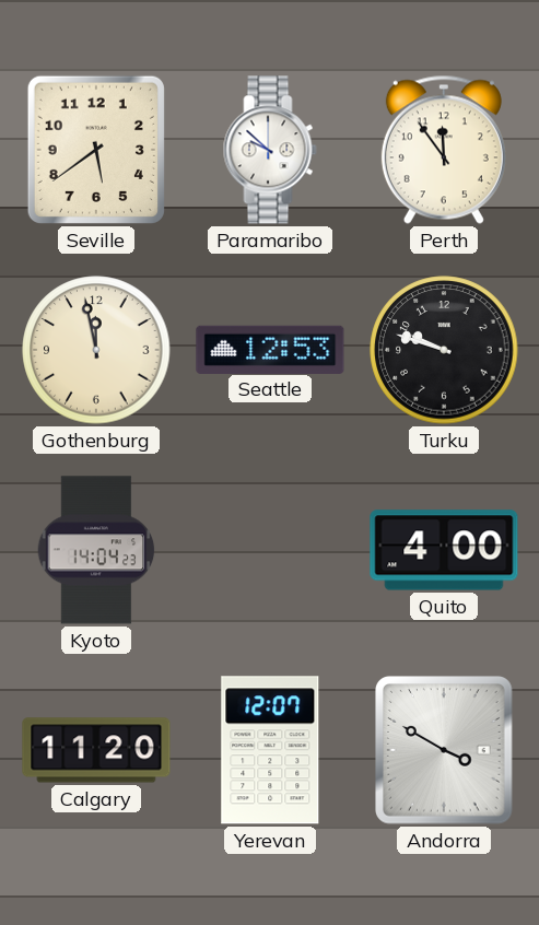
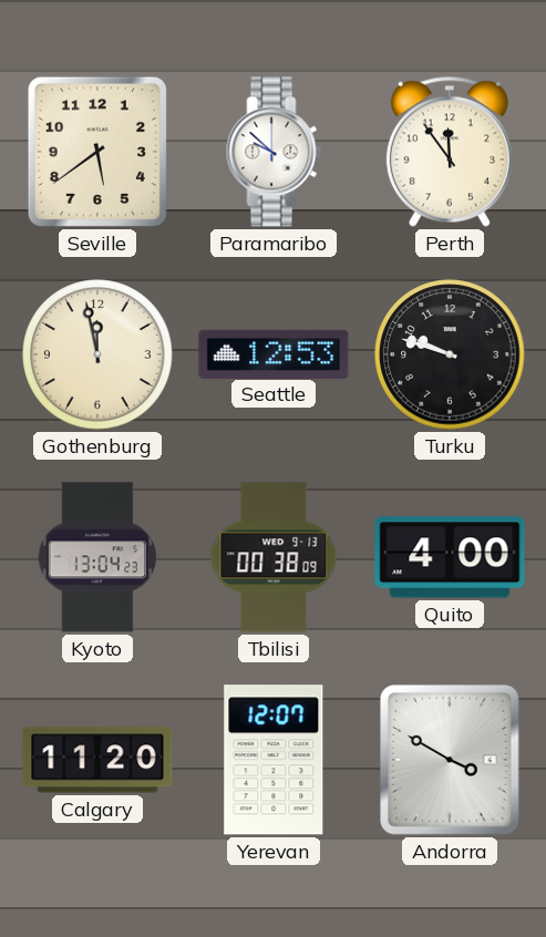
Kyoto: 14:04 -> 13:04
Tbilisi: none -> 00:38
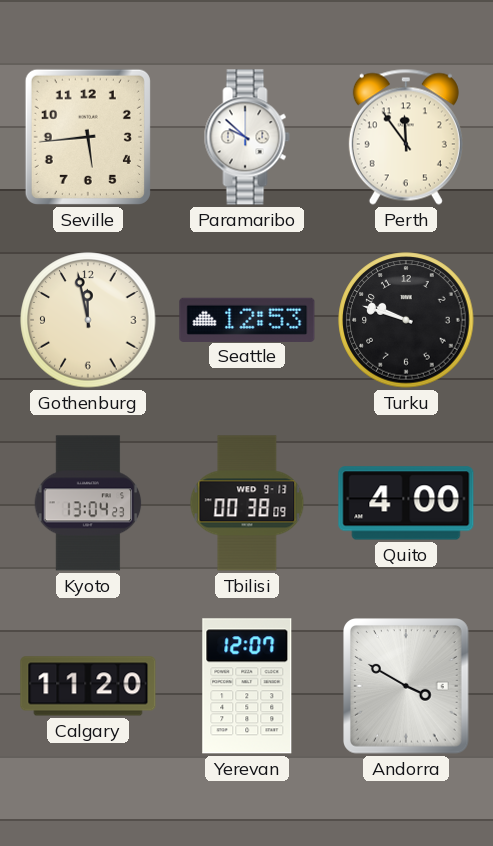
Seville: 5:39 -> 5:44
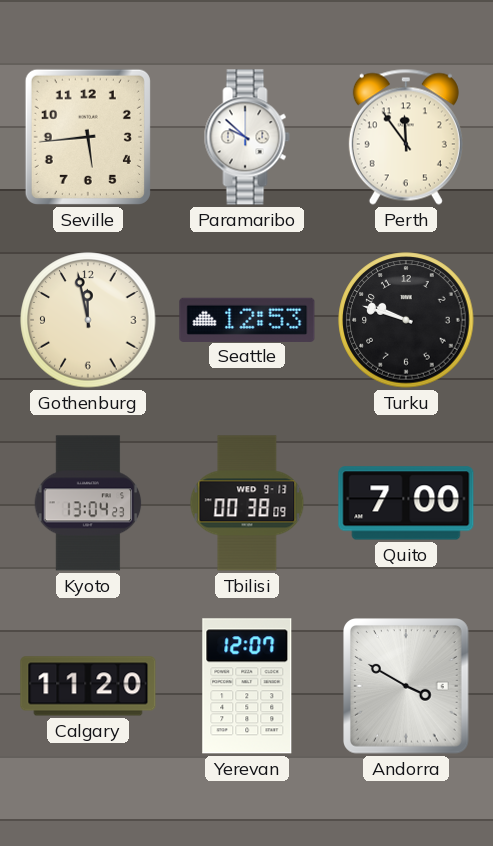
Quito: 4:00 -> 7:00
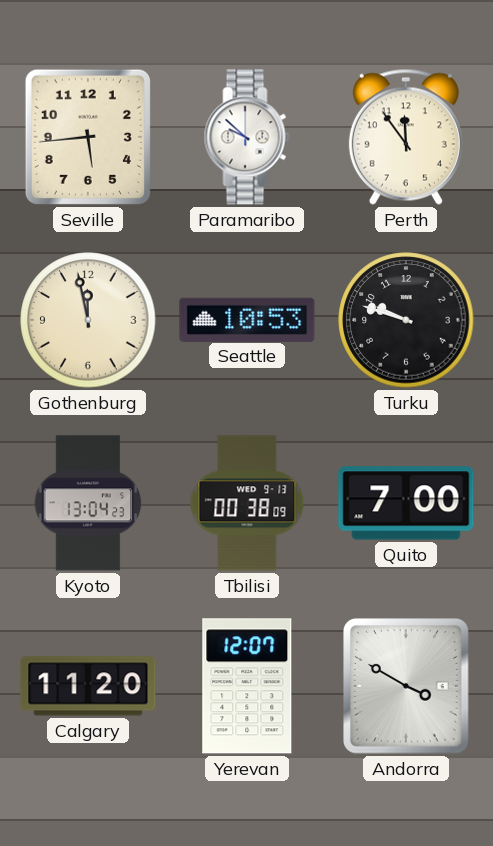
Seattle: 12:53 -> 10:53
